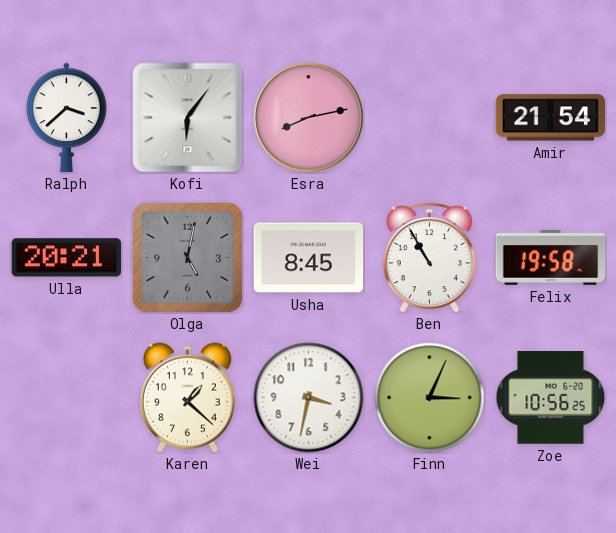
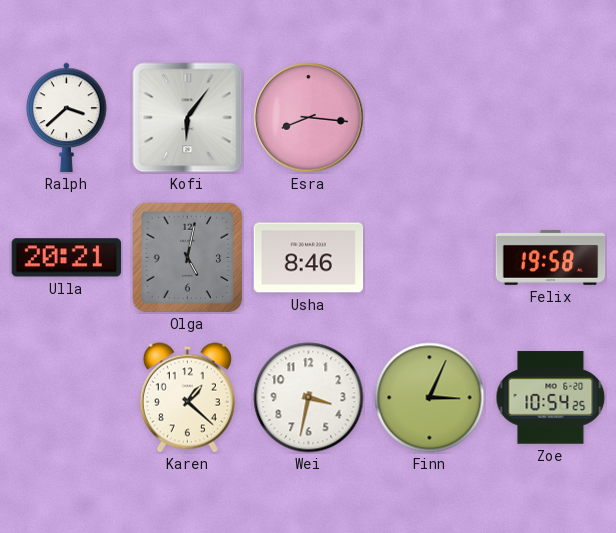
Esra: 8:13 -> 8:16
Amir: 21:54 -> none
Usha: 8:45 -> 8:46
Ben: 10:55 -> none
Zoe: 10:56 -> 10:54
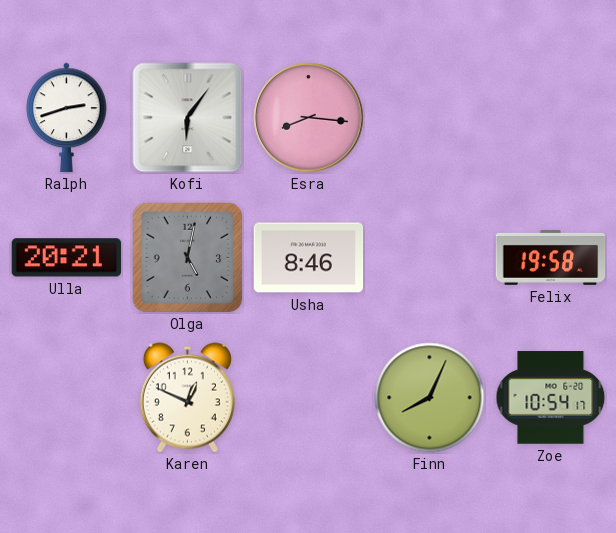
Ralph: 3:38 -> 2:42
Karen: 1:22 -> 12:49
Wei: 3:32 -> none
Finn: 3:04 -> 8:04
Zoe: 10:54:25 -> 10:54:17
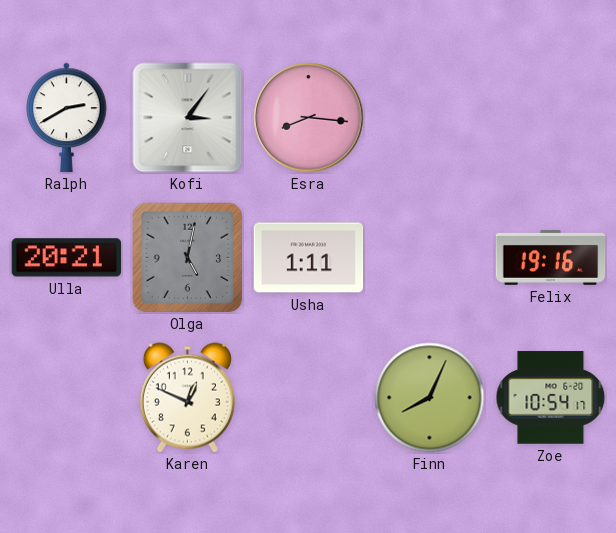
Ralph: 2:42 -> 2:40
Kofi: 6:06 -> 3:06
Usha: 8:46 -> 1:11
Felix: 19:58 -> 19:16
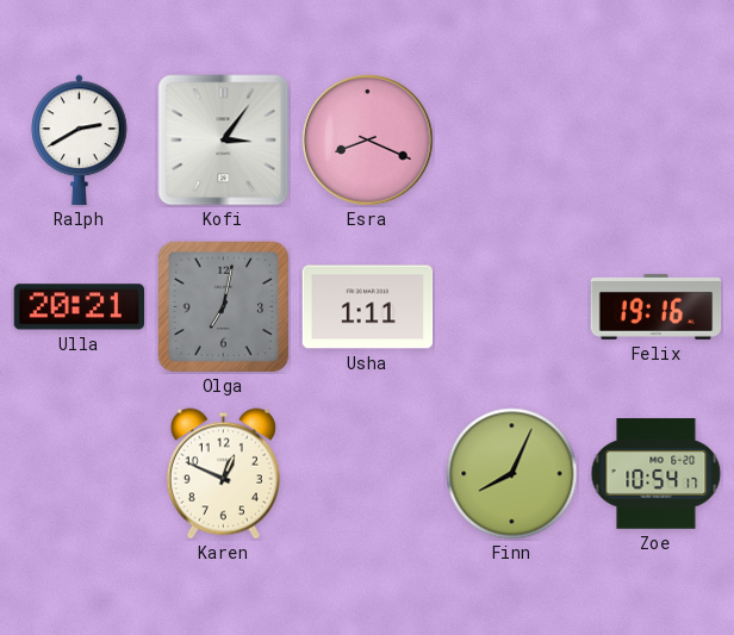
Esra: 8:16 -> 8:19
Olga: 5:02 -> 7:02
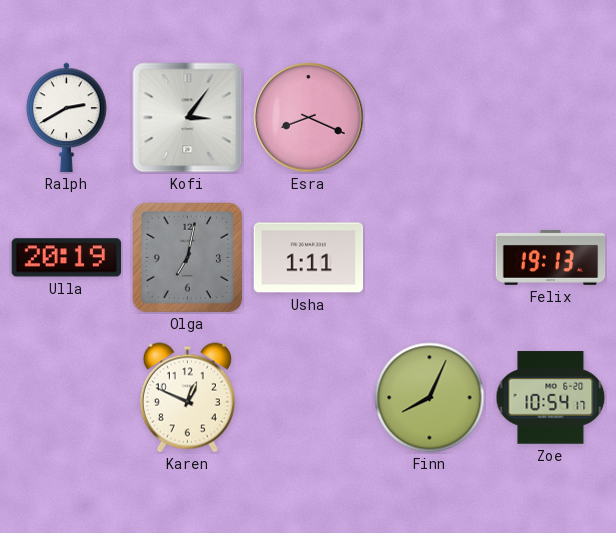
Ulla: 20:21 -> 20:19
Felix: 19:16 -> 19:13
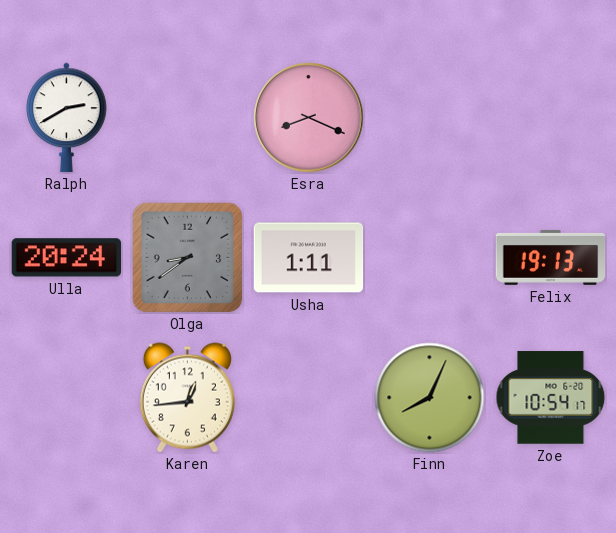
Kofi: 3:06 -> none
Ulla: 20:19 -> 20:24
Olga: 7:02 -> 8:39
Karen: 12:49 -> 12:44
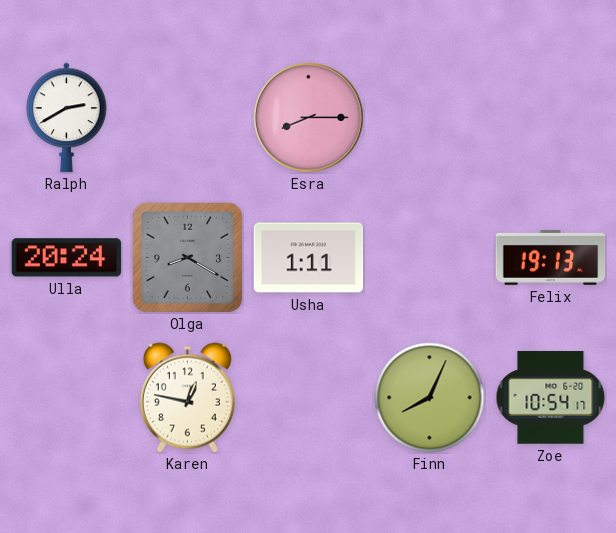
Esra: 8:19 -> 8:15
Olga: 8:39 -> 8:20
Karen: 12:44 -> 12:47
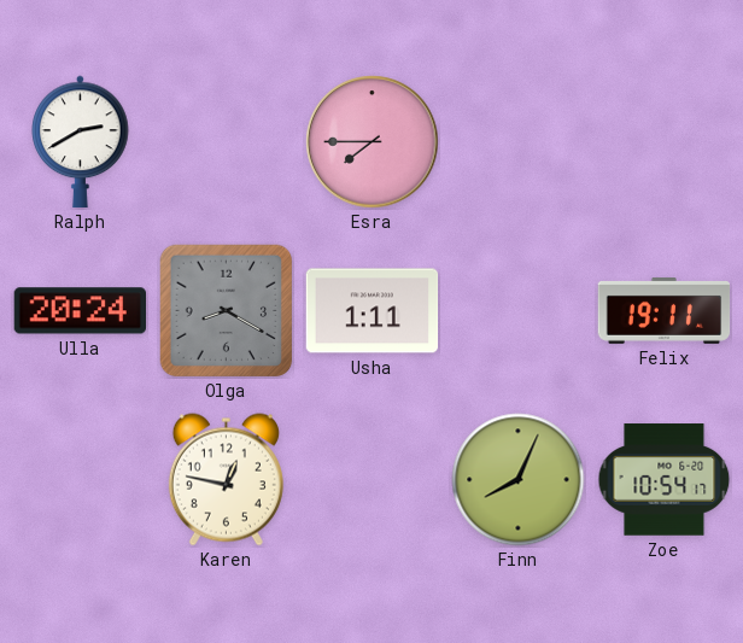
Esra: 8:15 -> 7:45
Felix: 19:13 -> 19:11
